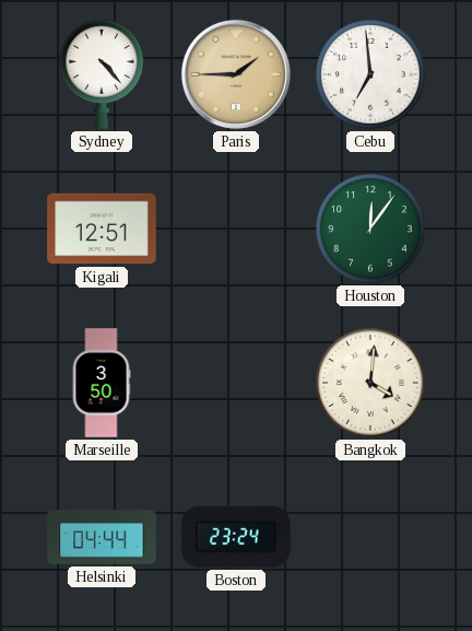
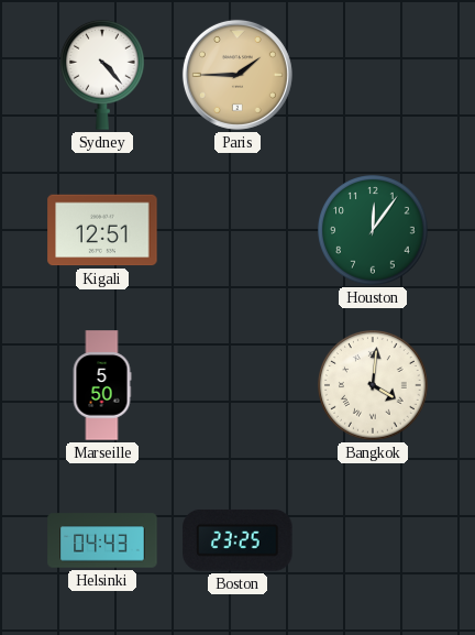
Cebu: 6:59 -> none
Marseille: 3:50 -> 5:50
Helsinki: 04:44 -> 04:43
Boston: 23:24 -> 23:25
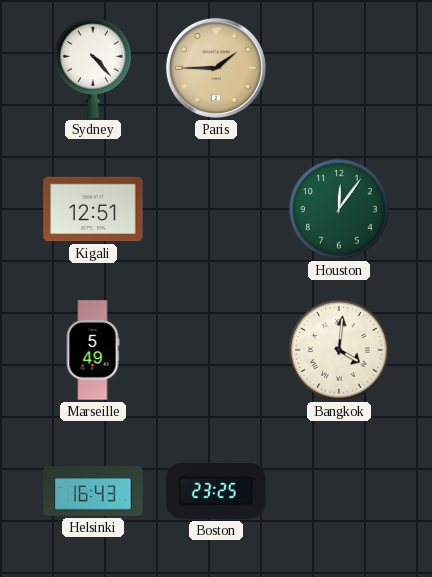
Marseille: 5:50 -> 5:49
Helsinki: 04:43 -> 16:43
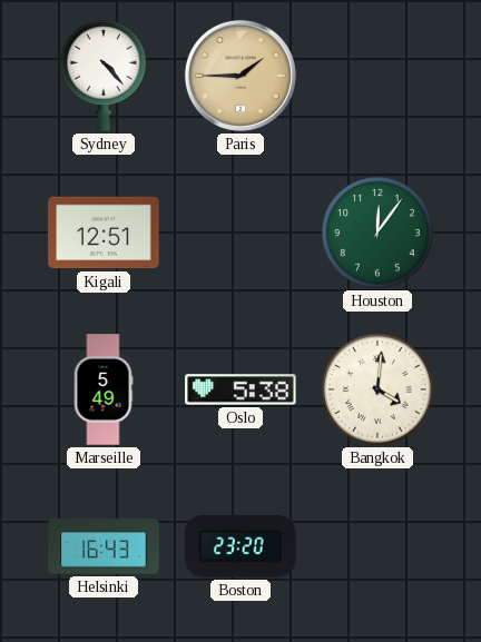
Oslo: none -> 5:38
Boston: 23:25 -> 23:20
